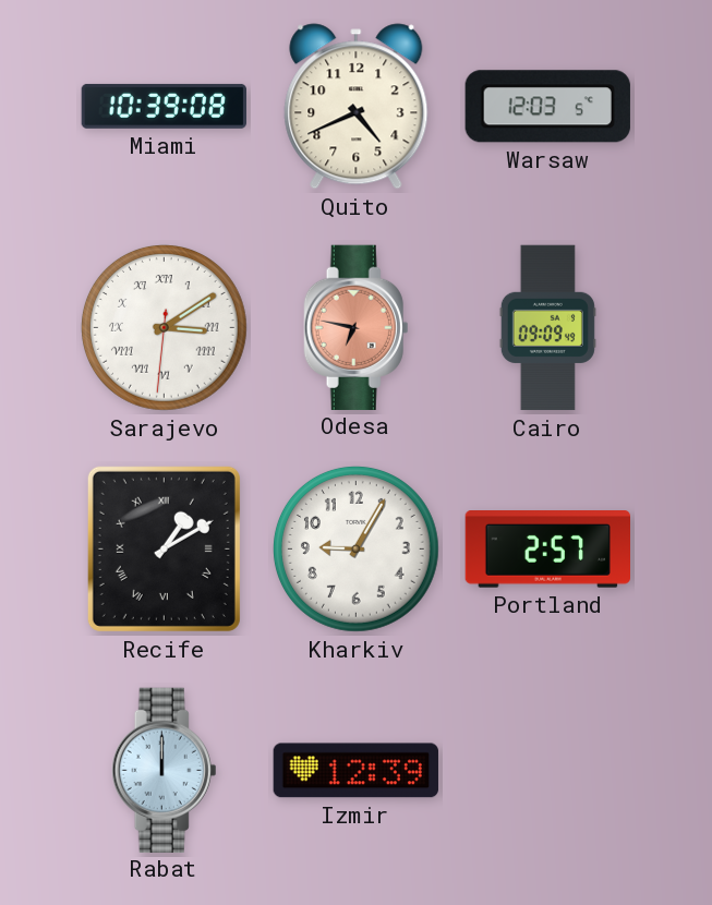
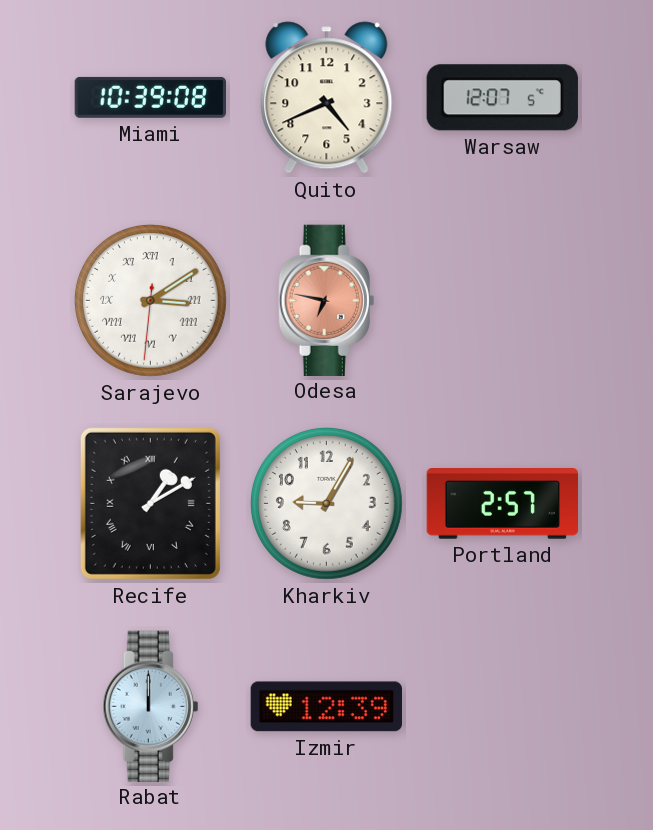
Warsaw: 12:03 -> 12:07
Cairo: 09:09 -> none
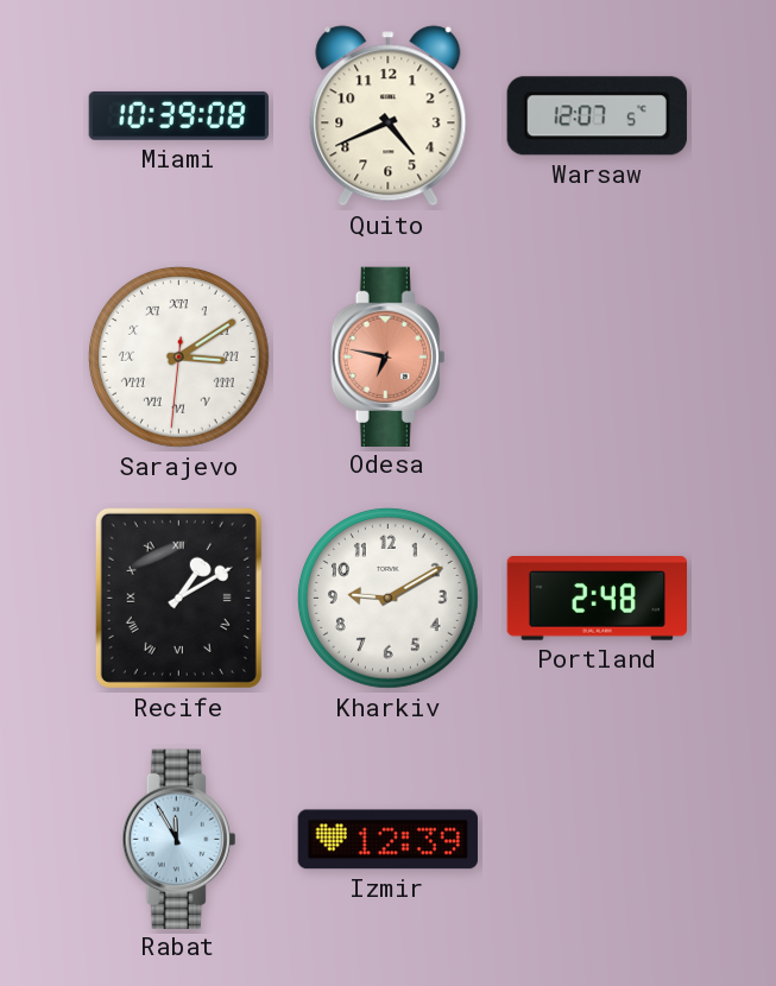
Kharkiv: 9:05 -> 9:10
Portland: 2:57 -> 2:48
Rabat: 12:00 -> 11:55
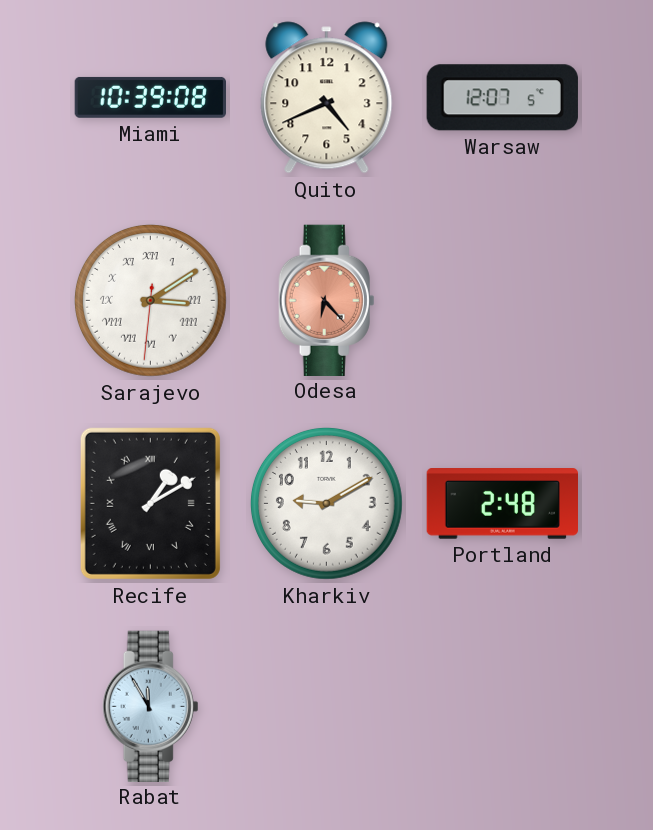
Odesa: 6:47 -> 6:23
Izmir: 12:39 -> none
